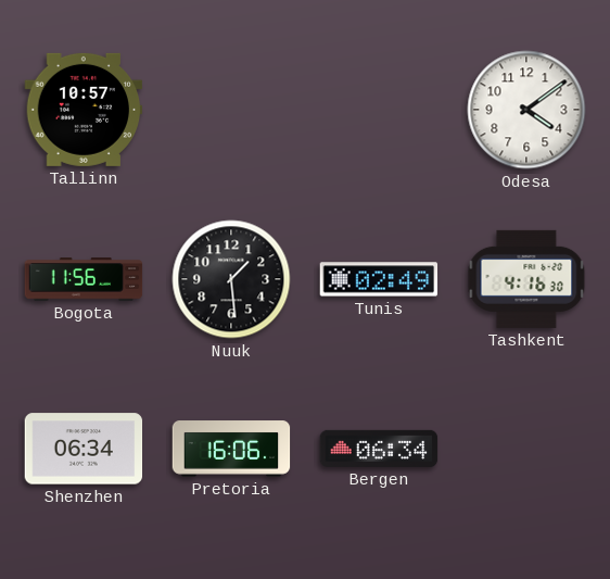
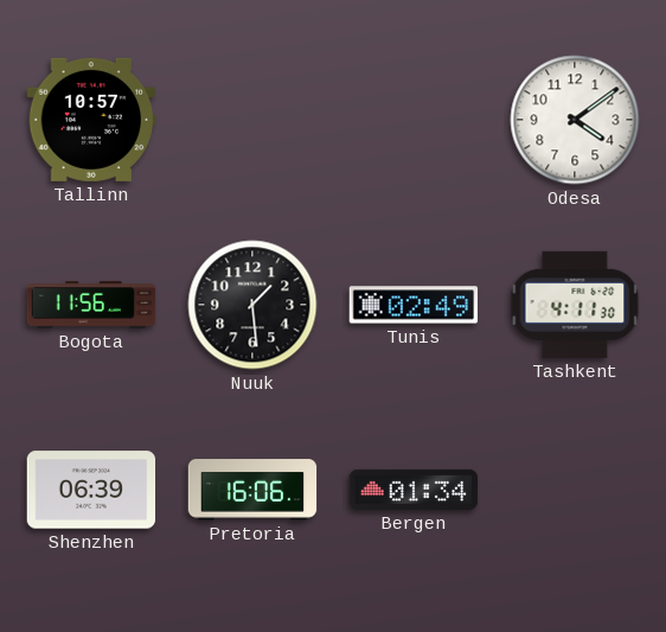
Tashkent: 4:16 -> 4:11
Shenzhen: 06:34 -> 06:39
Bergen: 06:34 -> 01:34
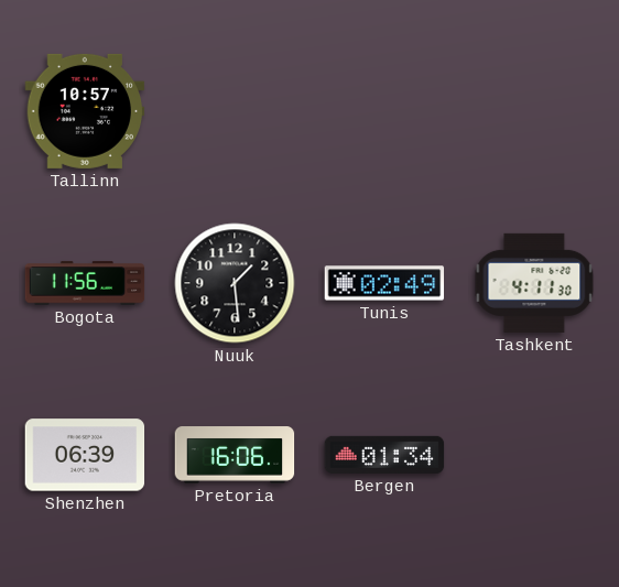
Odesa: 4:09 -> none
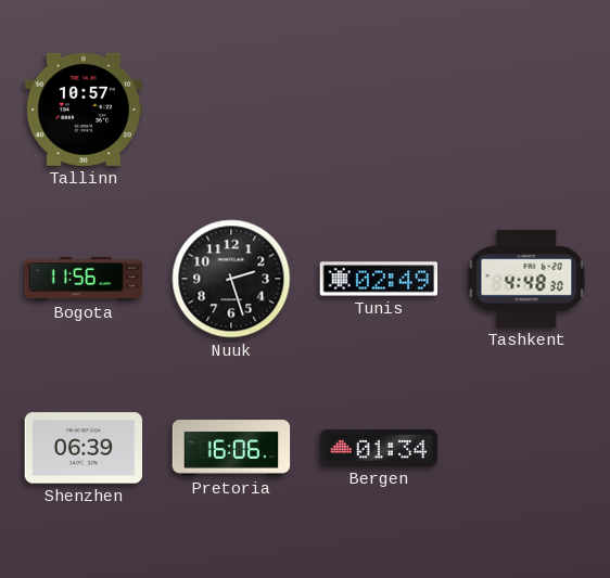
Nuuk: 1:29 -> 2:27
Tashkent: 4:11 -> 4:48
